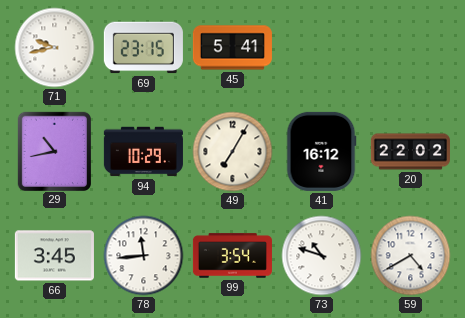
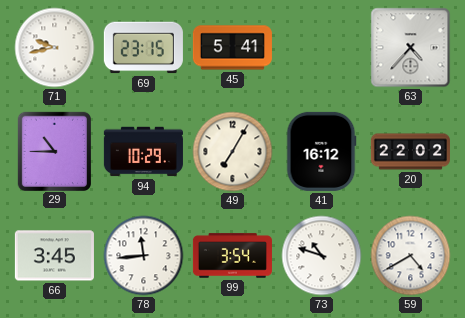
63: none -> 4:37
29: 10:43 -> 10:45
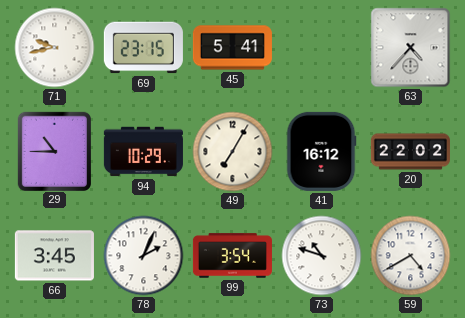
78: 11:44 -> 2:04
